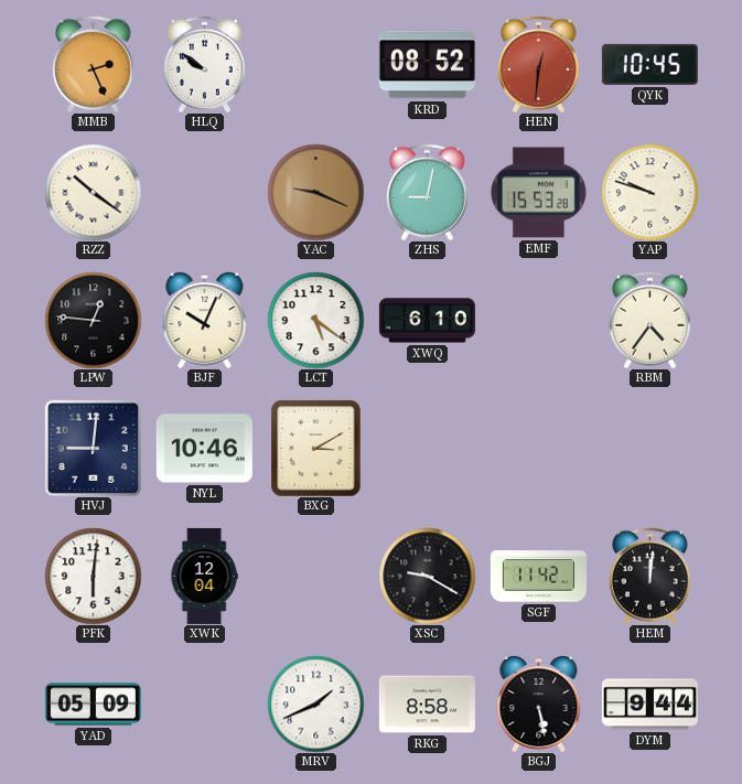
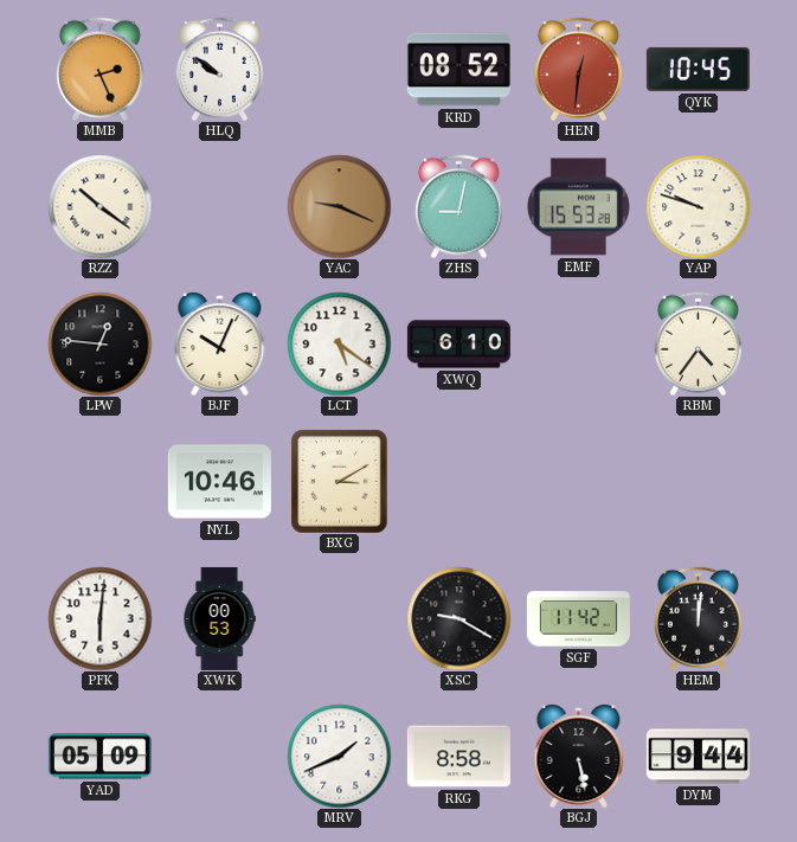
HVJ: 9:01 -> none
XWK: 12:04 -> 00:53
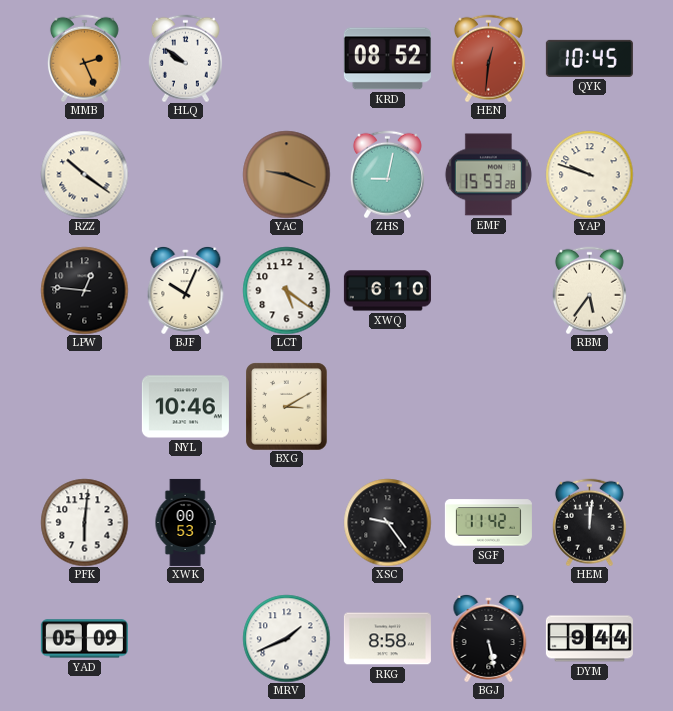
RBM: 4:36 -> 5:36
XSC: 9:20 -> 9:24
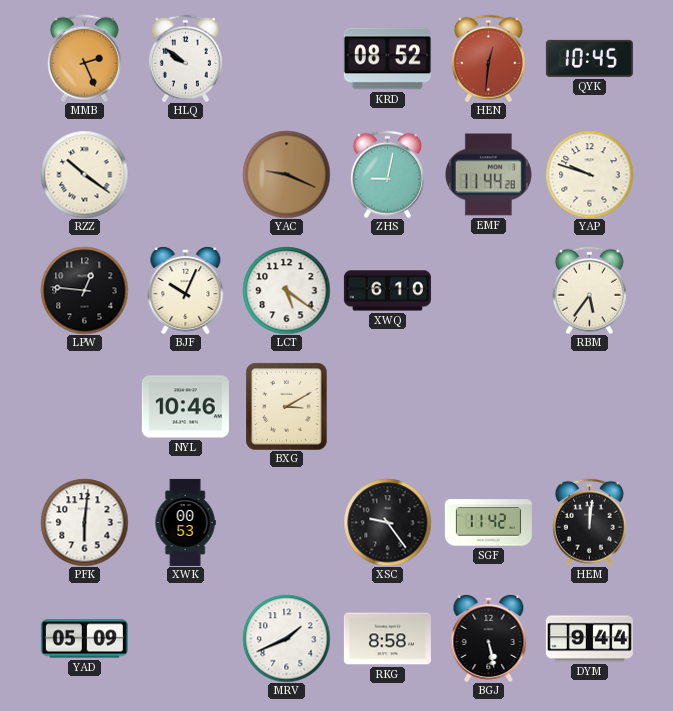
EMF: 15:53 -> 11:44
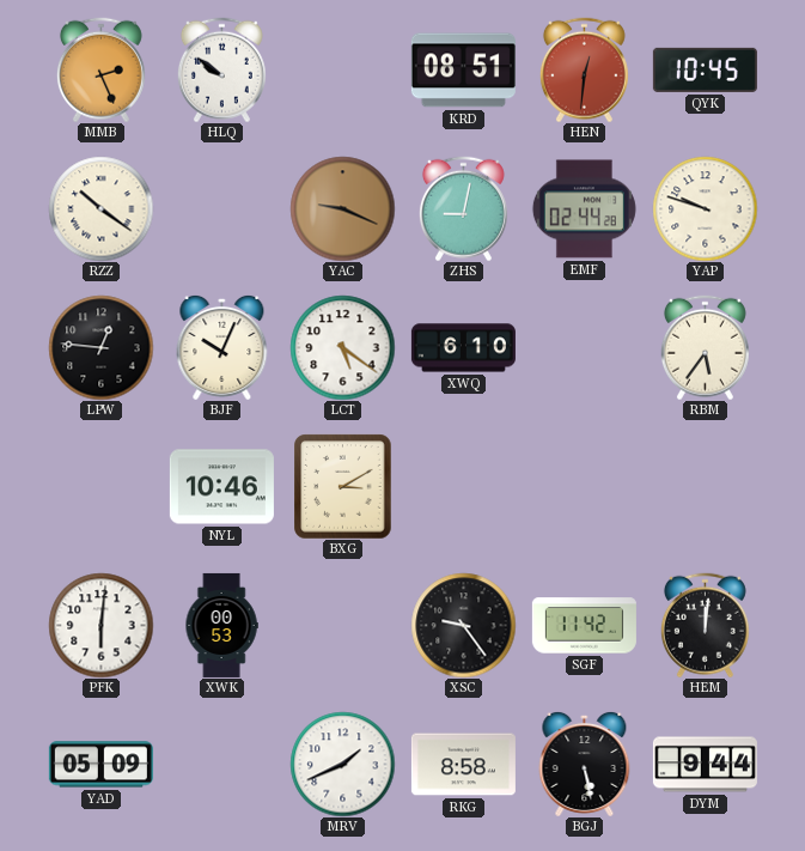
KRD: 08:52 -> 08:51
EMF: 11:44 -> 02:44
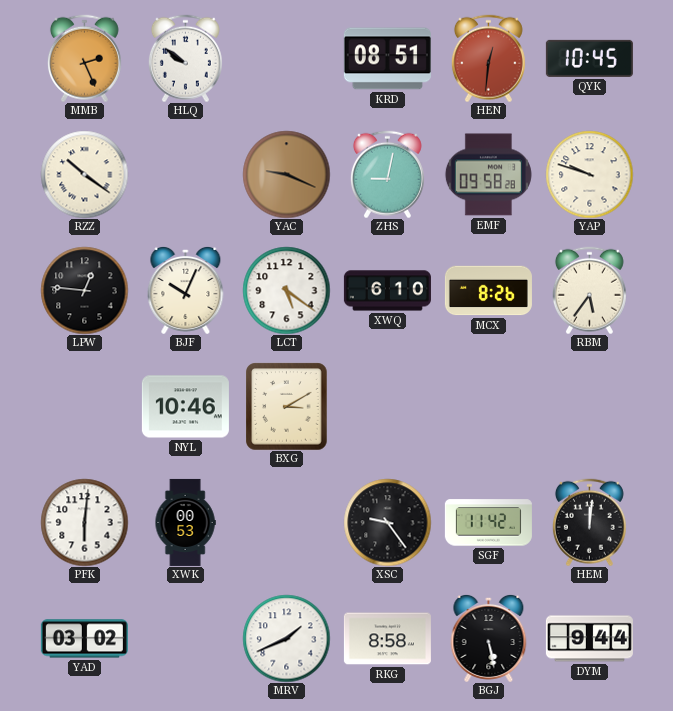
EMF: 02:44 -> 09:58
MCX: none -> 8:26
YAD: 05:09 -> 03:02
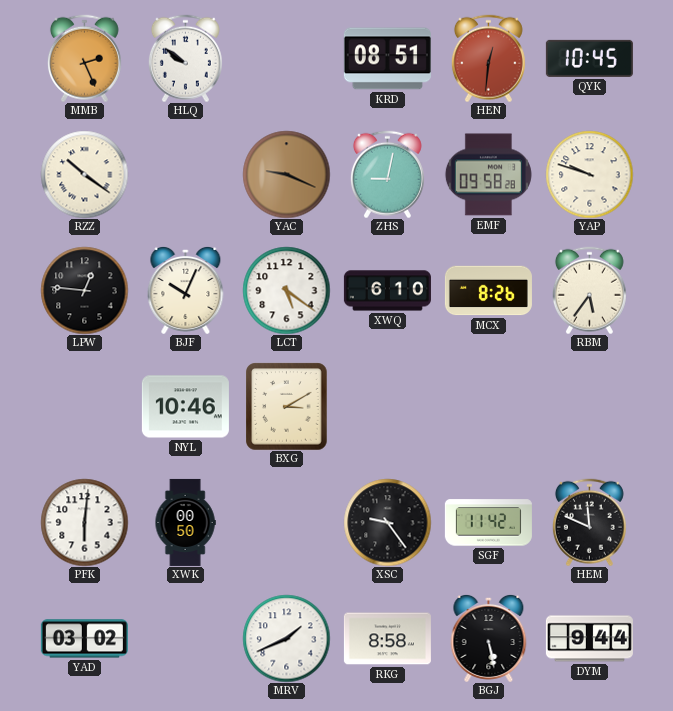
XWK: 00:53 -> 00:50
HEM: 12:01 -> 11:49
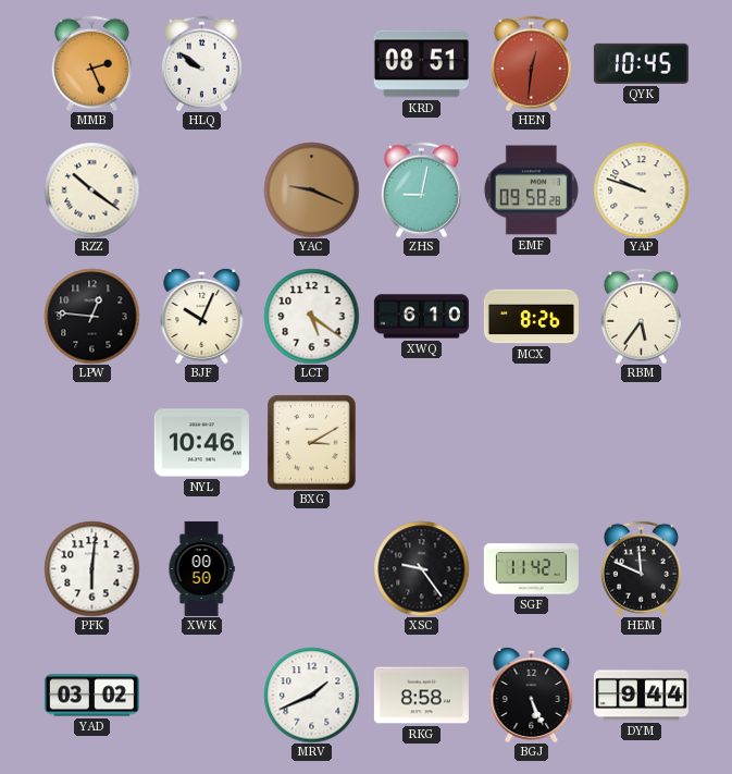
BGJ: 5:28 -> 5:26
